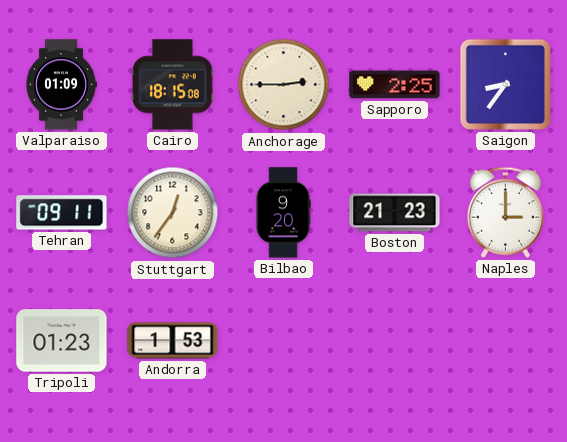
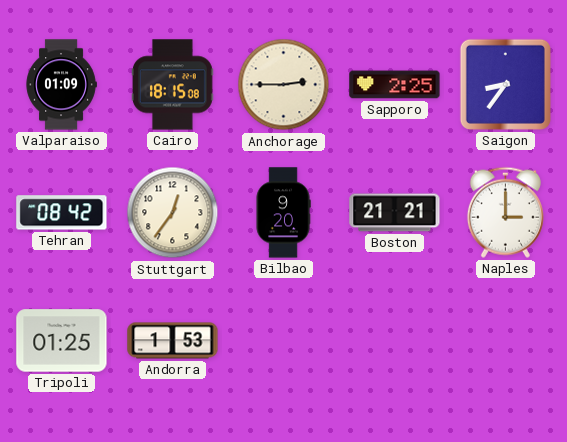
Tehran: 09:11 -> 08:42
Boston: 21:23 -> 21:21
Tripoli: 01:23 -> 01:25
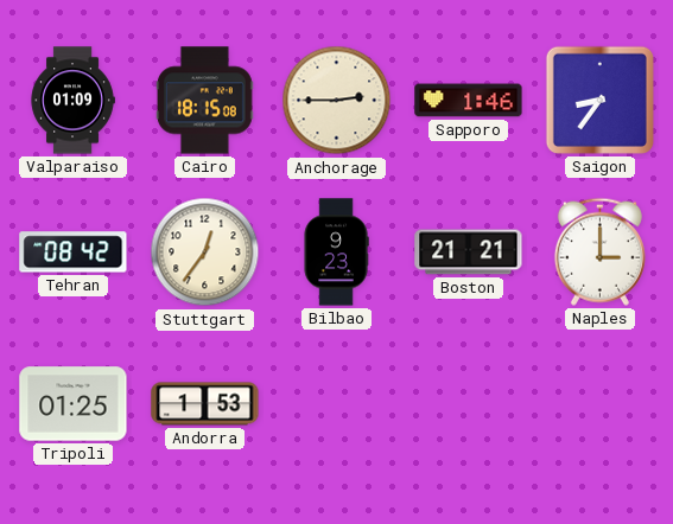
Sapporo: 2:25 -> 1:46
Bilbao: 9:20 -> 9:23
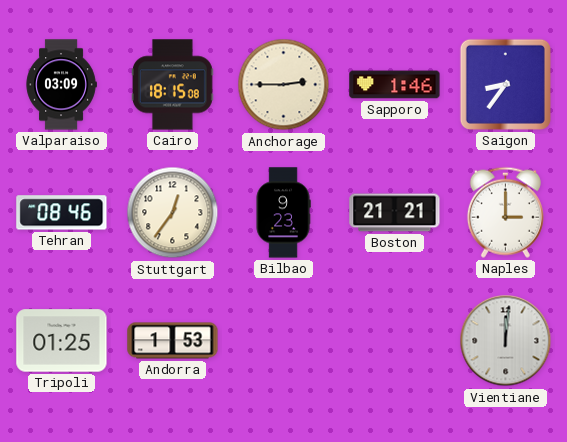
Valparaiso: 01:09 -> 03:09
Tehran: 08:42 -> 08:46
Vientiane: none -> 12:01
